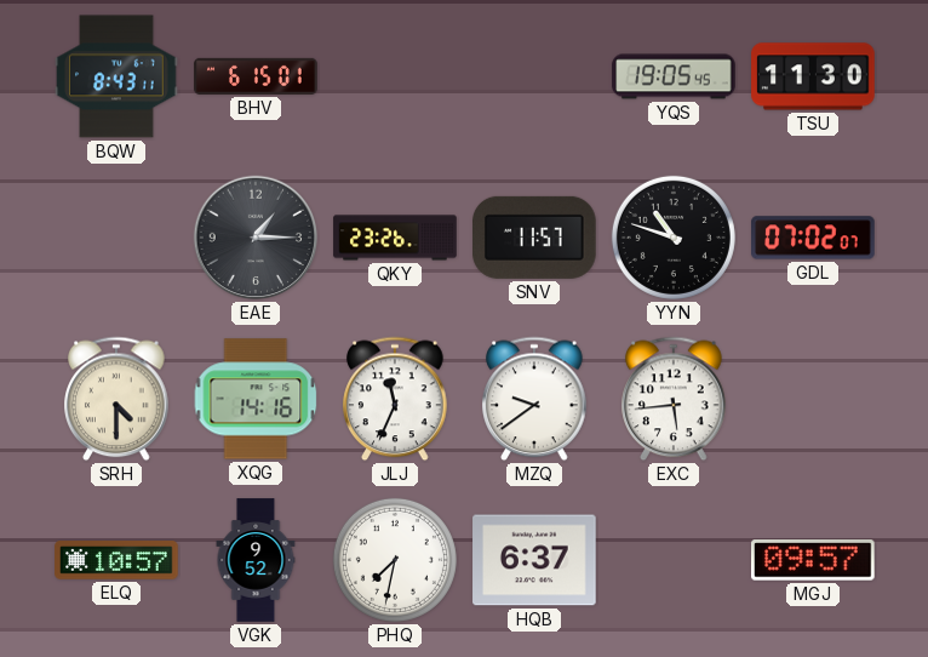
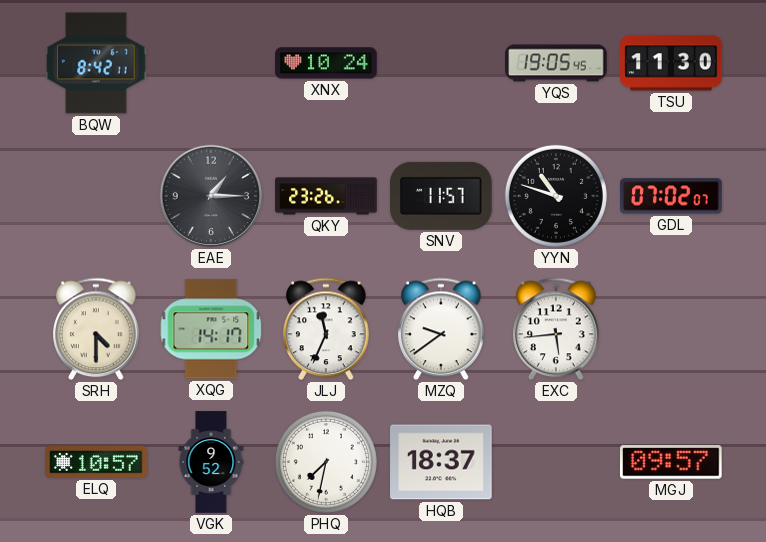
BQW: 8:43 -> 8:42
BHV: 6:15 -> none
XNX: none -> 10:24
XQG: 14:16 -> 14:17
HQB: 6:37 -> 18:37
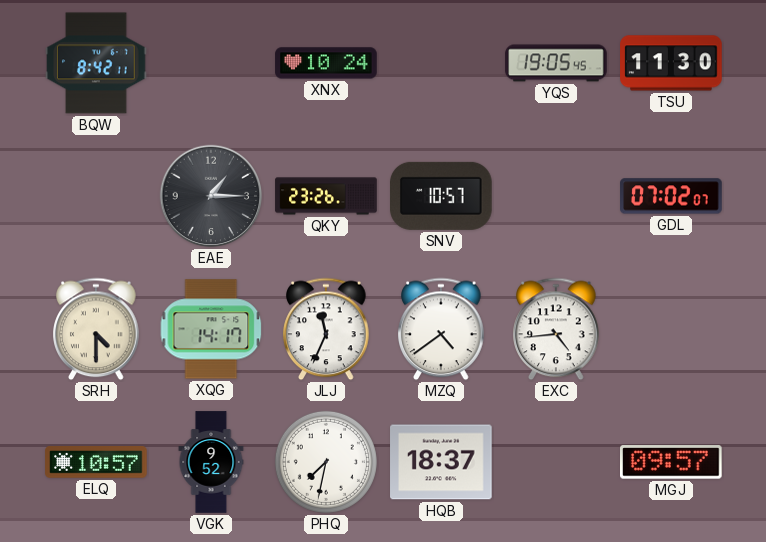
SNV: 11:57 -> 10:57
YYN: 10:48 -> none
MZQ: 9:39 -> 4:39
EXC: 5:44 -> 4:44
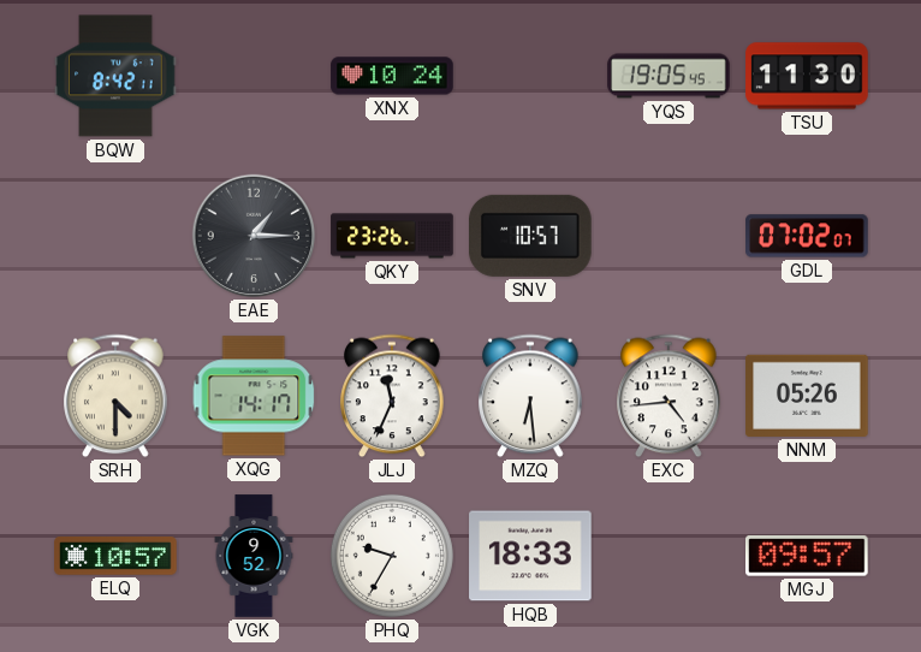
MZQ: 4:39 -> 6:29
NNM: none -> 05:26
PHQ: 7:32 -> 9:35
HQB: 18:37 -> 18:33
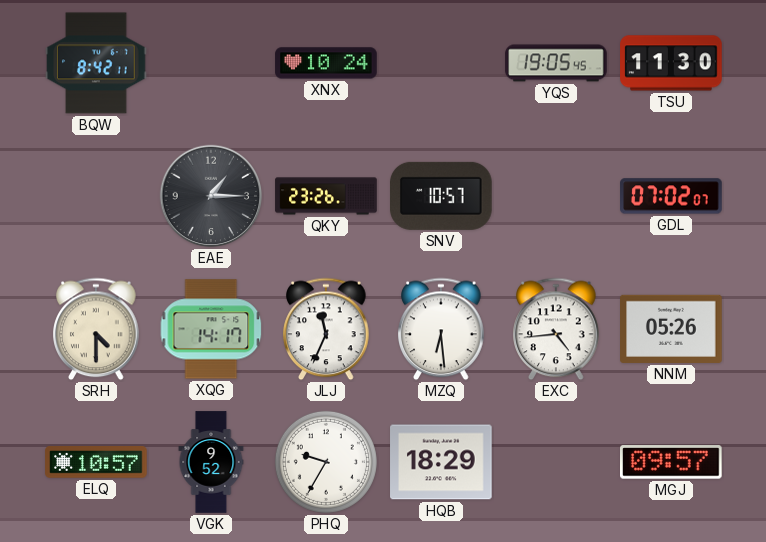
HQB: 18:33 -> 18:29
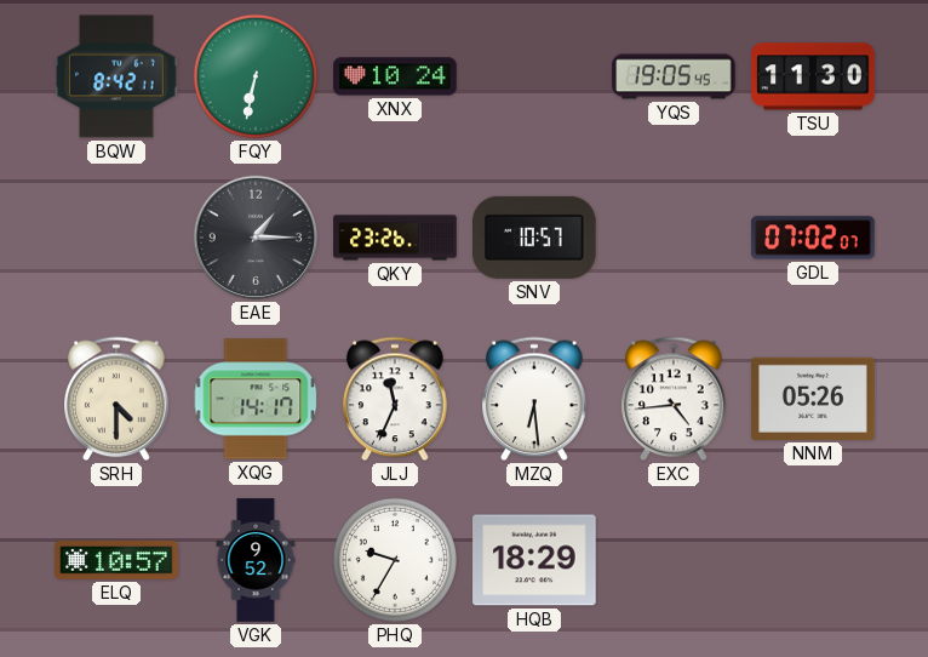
FQY: none -> 6:32
MGJ: 09:57 -> none
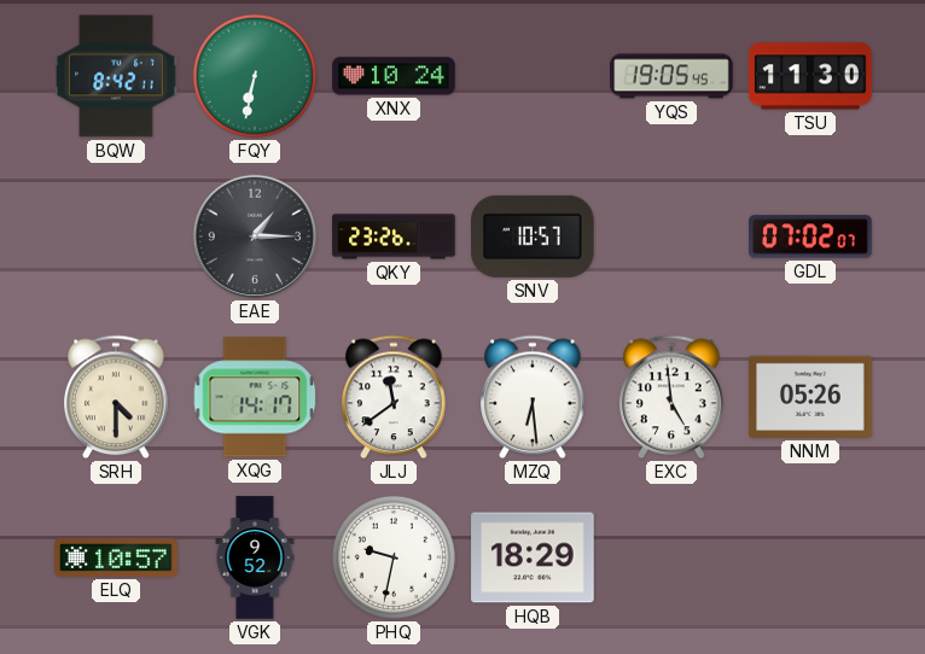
JLJ: 11:34 -> 11:39
EXC: 4:44 -> 4:59
PHQ: 9:35 -> 9:32
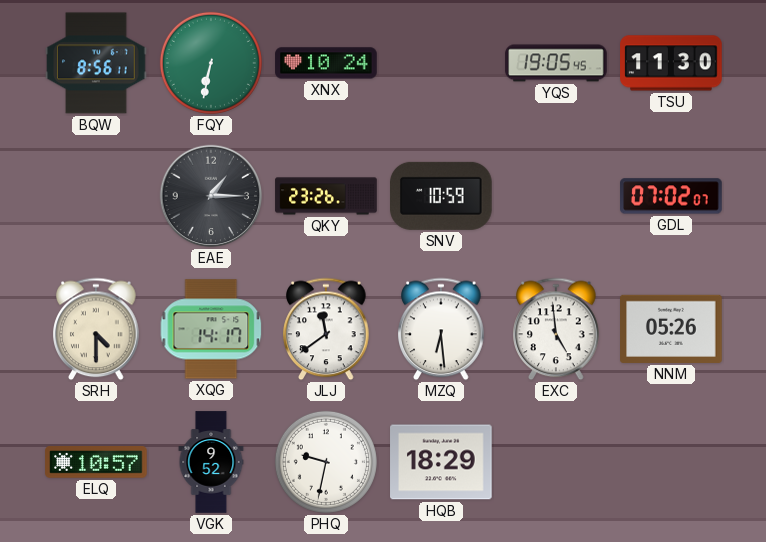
BQW: 8:42 -> 8:56
SNV: 10:57 -> 10:59
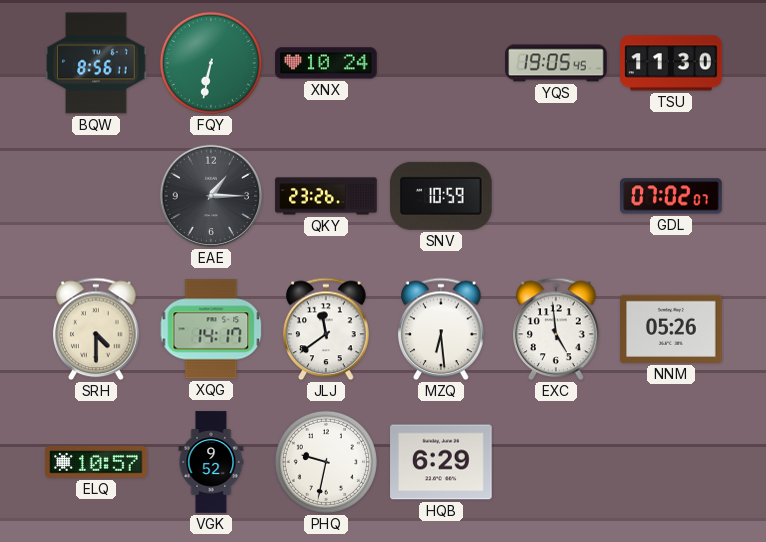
HQB: 18:29 -> 6:29
